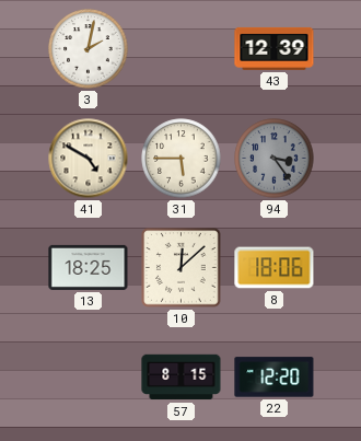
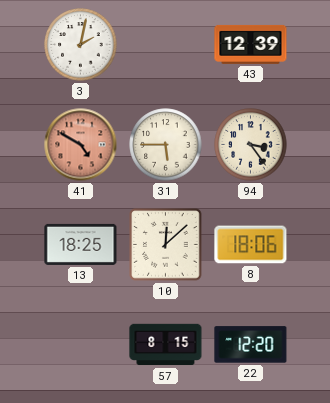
41 dial: cream -> salmon
94 dial: grey -> cream
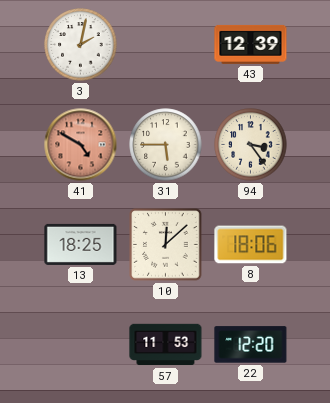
57: 8:15 -> 11:53
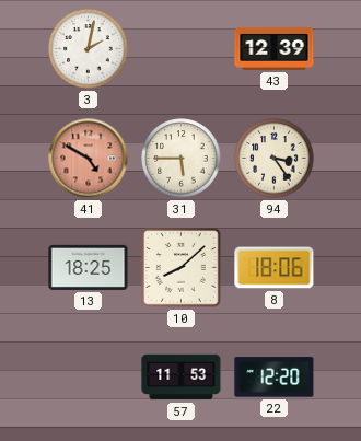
10: 12:08 -> 8:08
